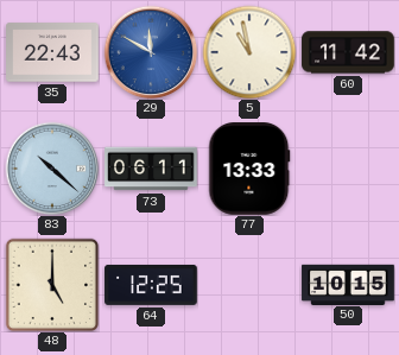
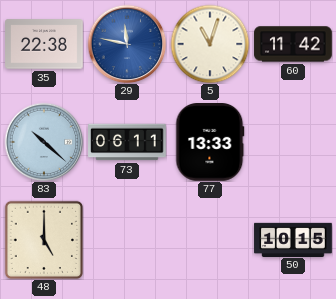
35: 22:43 -> 22:38
29: 11:50 -> 11:47
5: 10:58 -> 11:03
64: 12:25 -> none
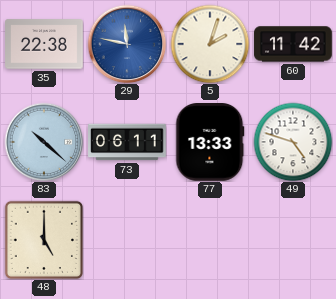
5: 11:03 -> 2:03
49: none -> 4:48
50: 10:15 -> none
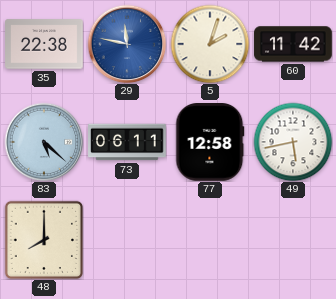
83: 10:22 -> 5:22
77: 13:33 -> 12:58
49: 4:48 -> 5:43
48: 5:00 -> 8:00
